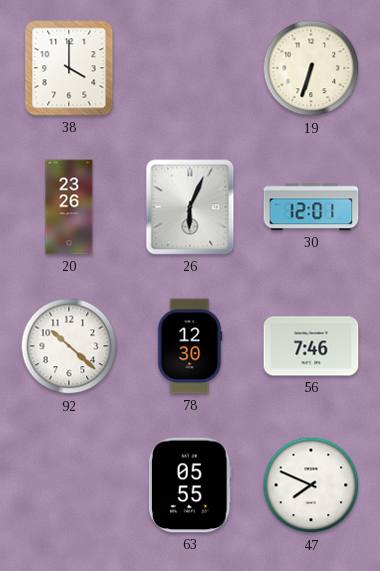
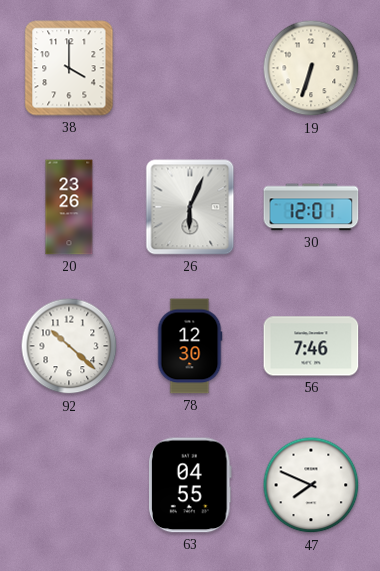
63: 05:55 -> 04:55
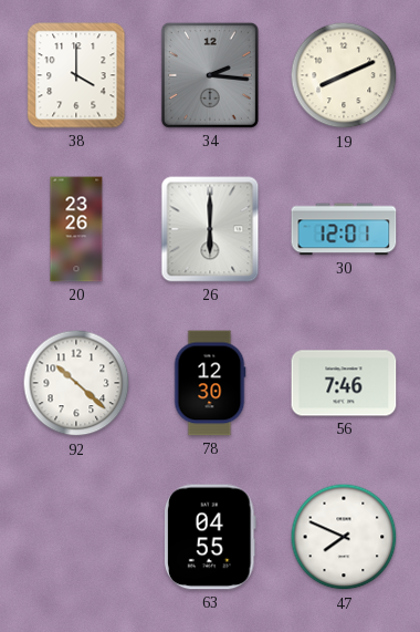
34: none -> 2:16
19: 6:33 -> 8:11
26: 6:04 -> 6:00
